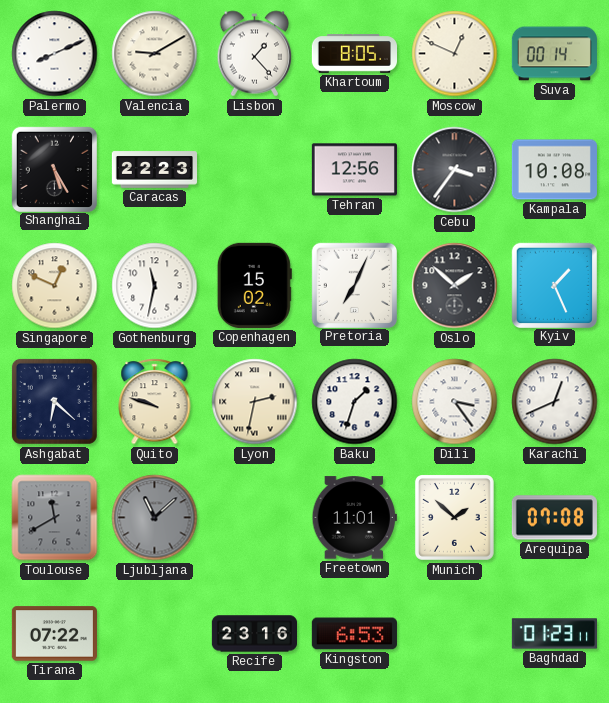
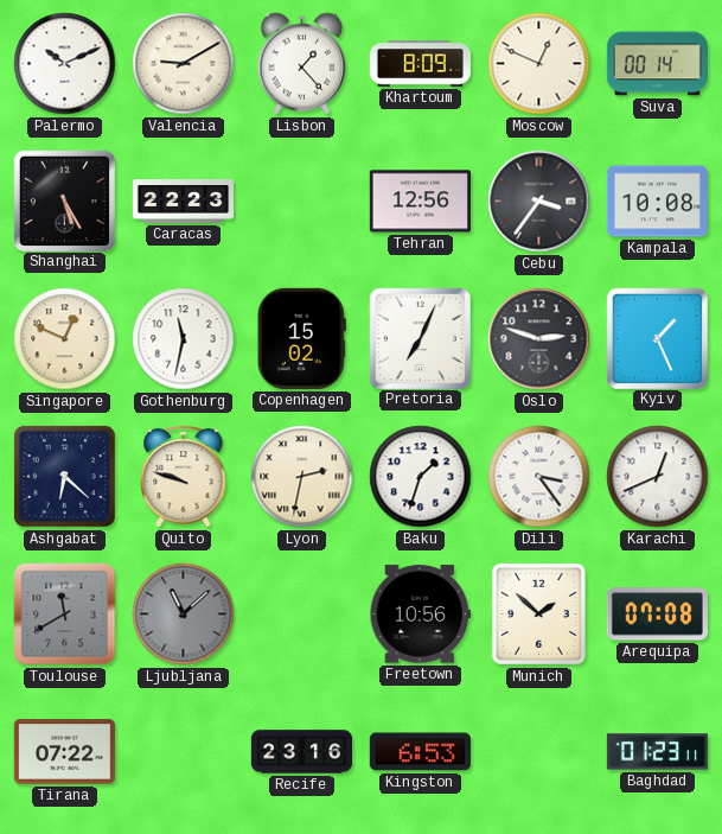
Palermo: 8:11 -> 10:11
Khartoum: 8:05 -> 8:09
Oslo: 1:52 -> 2:48
Freetown: 11:01 -> 10:56
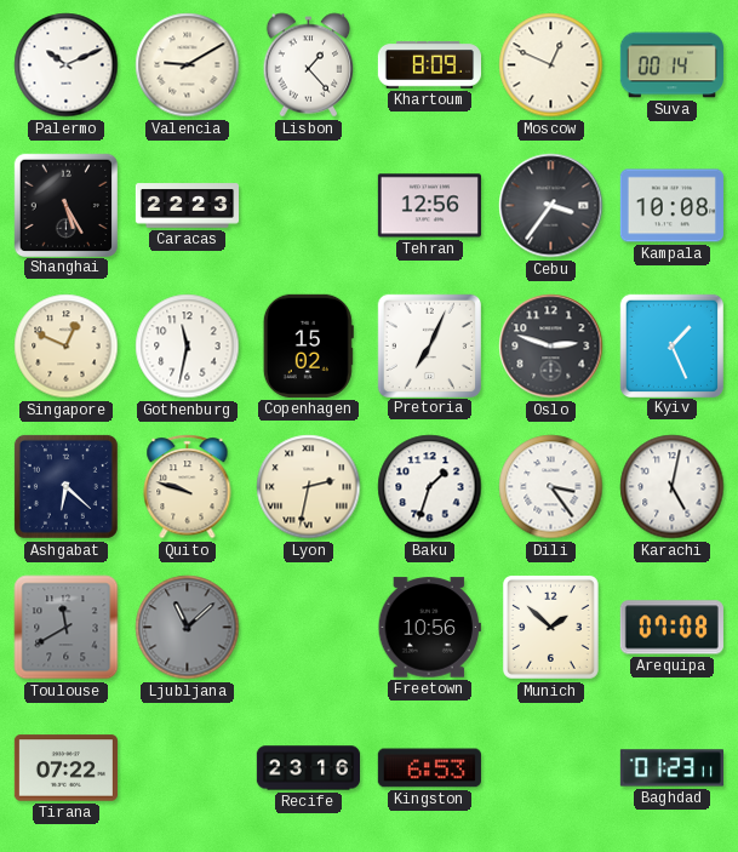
Karachi: 12:41 -> 5:02
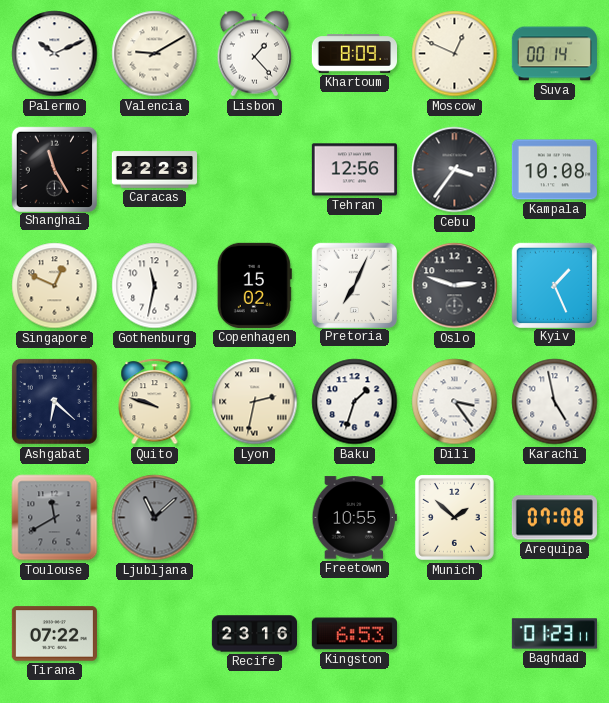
Shanghai: 5:25 -> 11:25
Karachi: 5:02 -> 4:58
Freetown: 10:56 -> 10:55
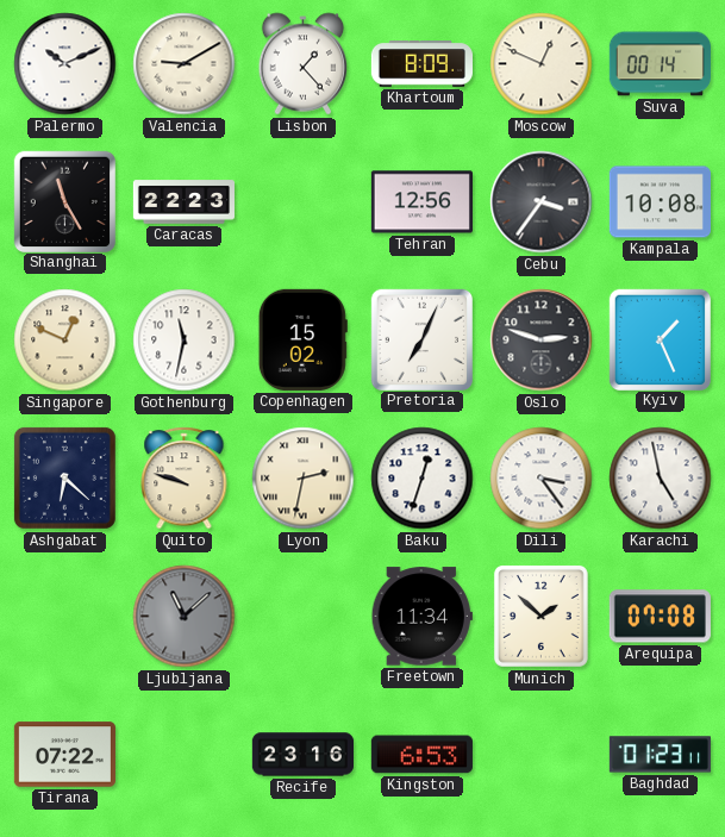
Baku: 1:33 -> 12:33
Toulouse: 11:40 -> none
Freetown: 10:55 -> 11:34
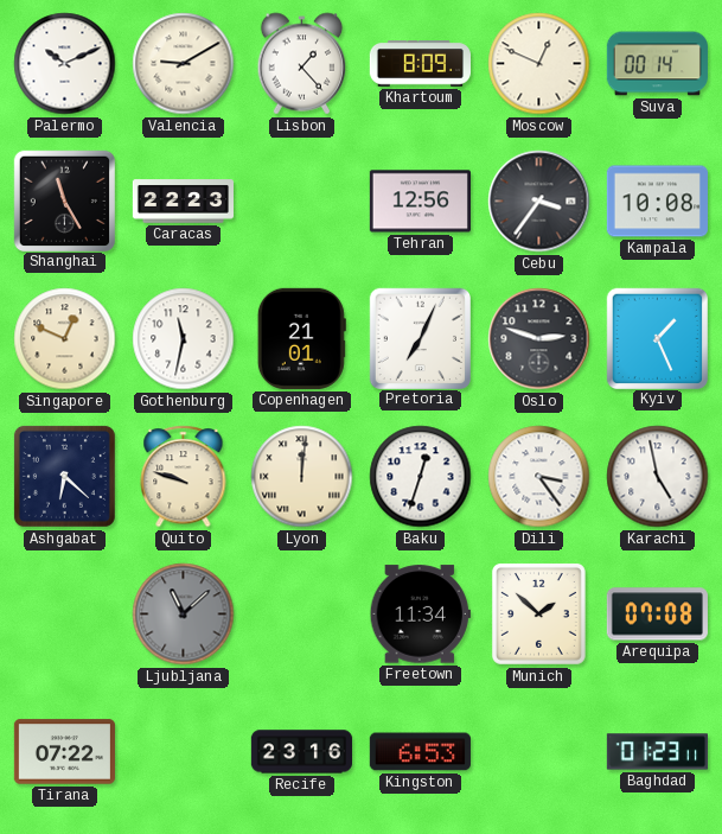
Copenhagen: 15:02 -> 21:01
Lyon: 2:32 -> 12:01
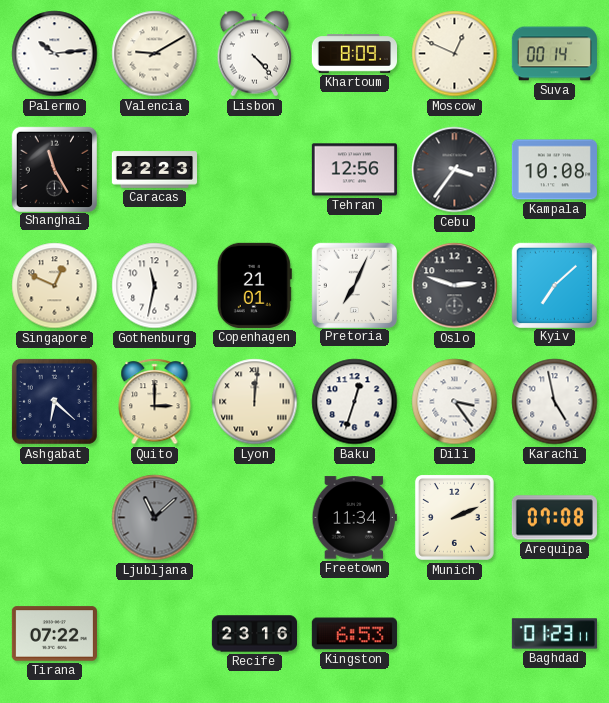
Palermo: 10:11 -> 10:14
Lisbon: 1:23 -> 4:23
Kyiv: 1:26 -> 7:08
Quito: 9:48 -> 3:00
Munich: 1:52 -> 2:11
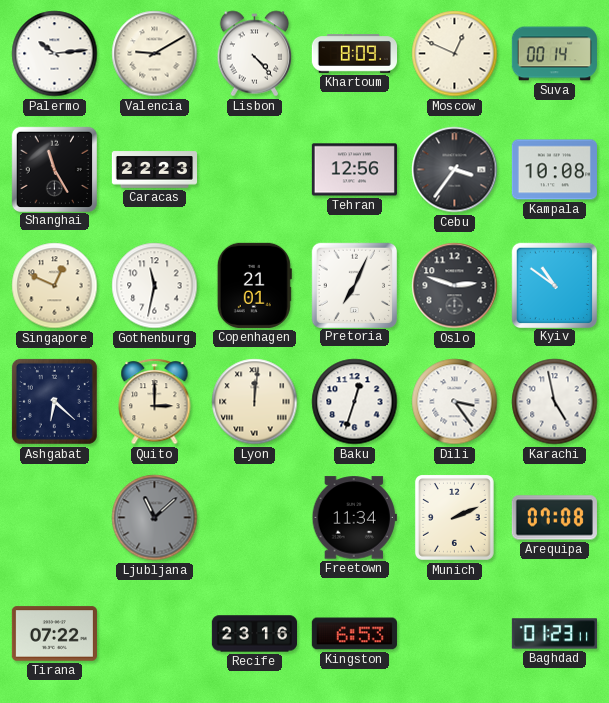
Kyiv: 7:08 -> 10:51
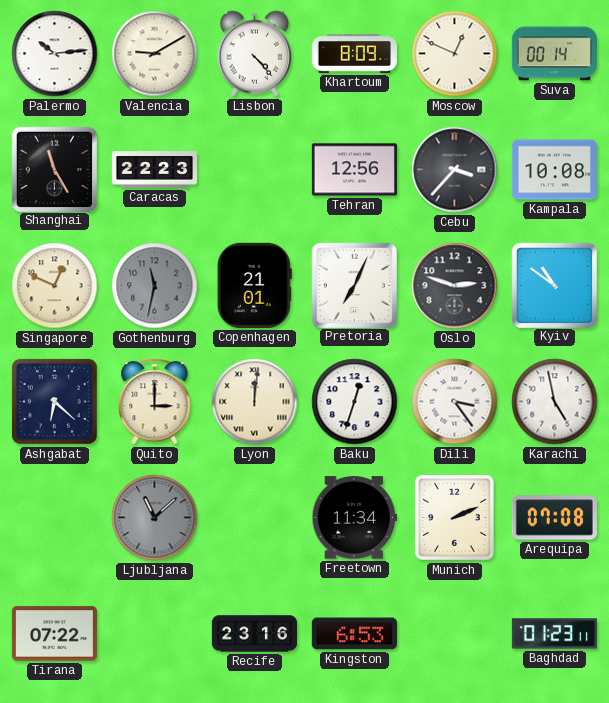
Cebu: 3:36 -> 3:37
Gothenburg dial: white -> grey
